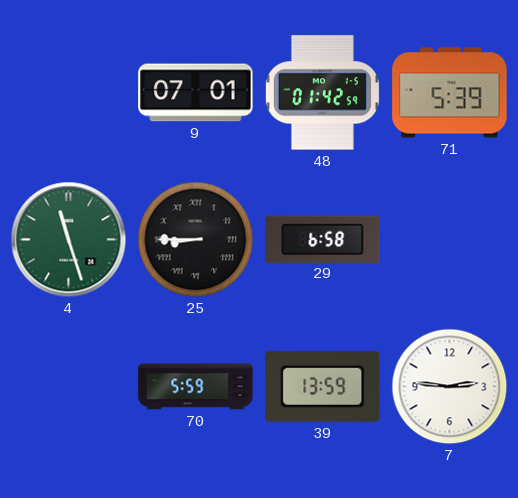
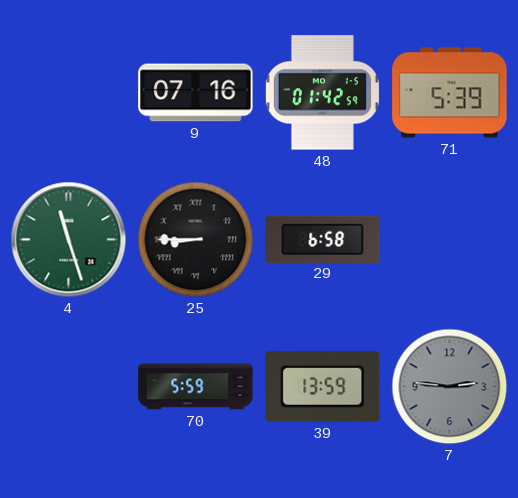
9: 07:01 -> 07:16
7 dial: white -> grey
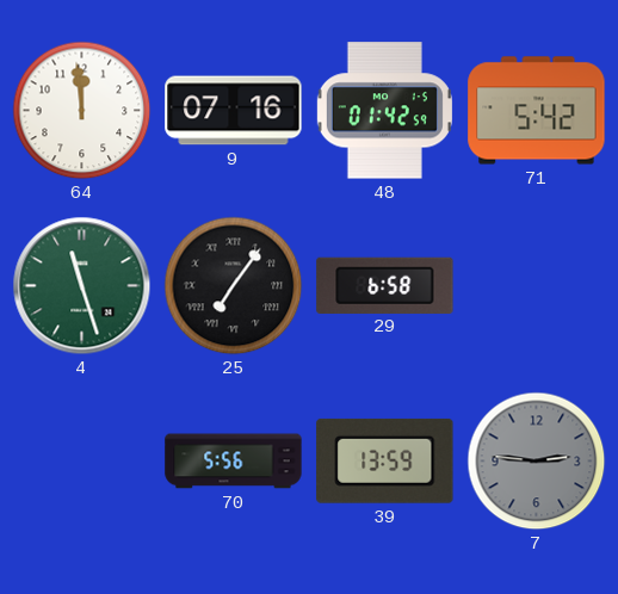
64: none -> 11:59
71: 5:39 -> 5:42
25: 8:45 -> 7:06
70: 5:59 -> 5:56
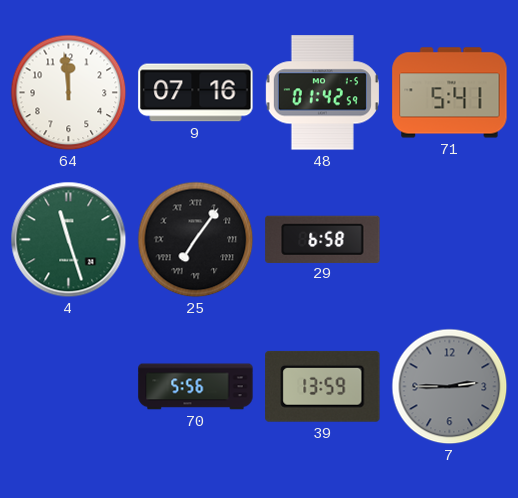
71: 5:42 -> 5:41
7: 2:46 -> 2:45
